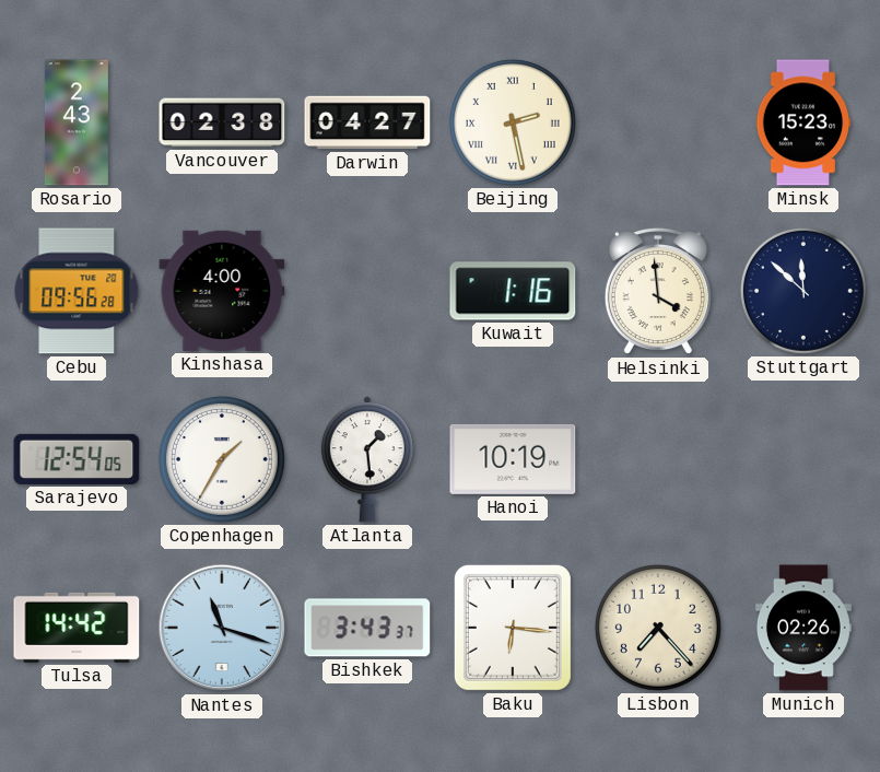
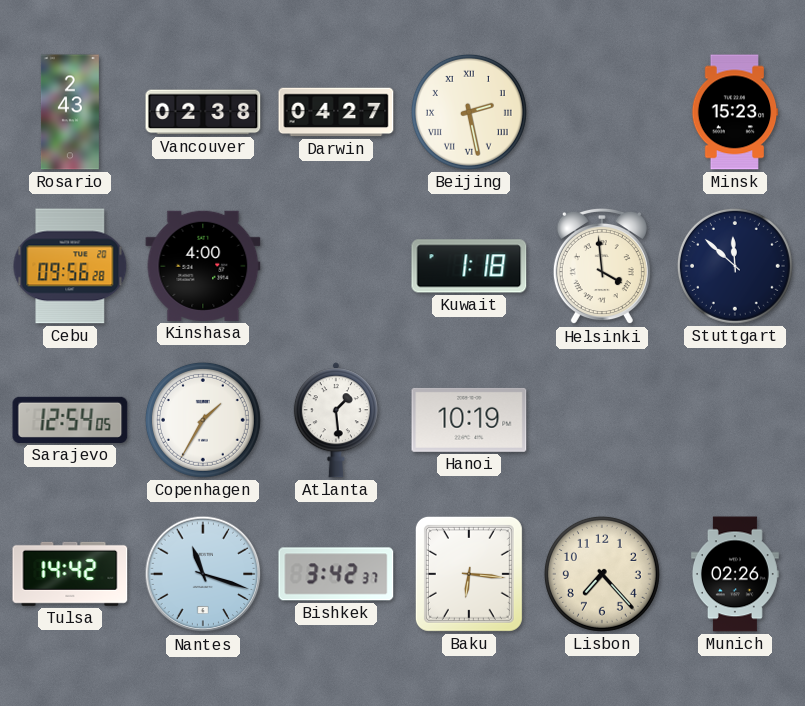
Kuwait: 1:16 -> 1:18
Bishkek: 3:43 -> 3:42
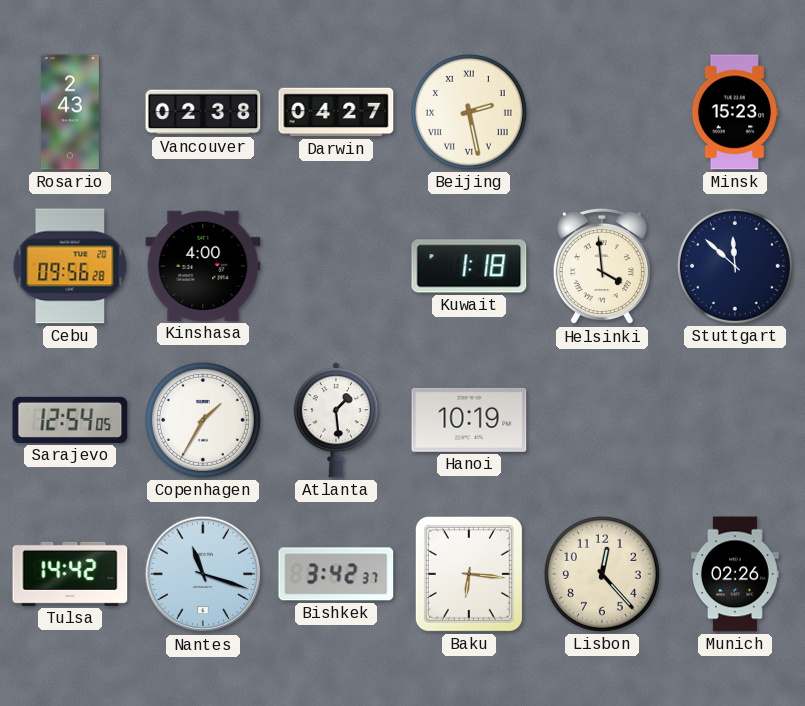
Lisbon: 7:23 -> 12:23
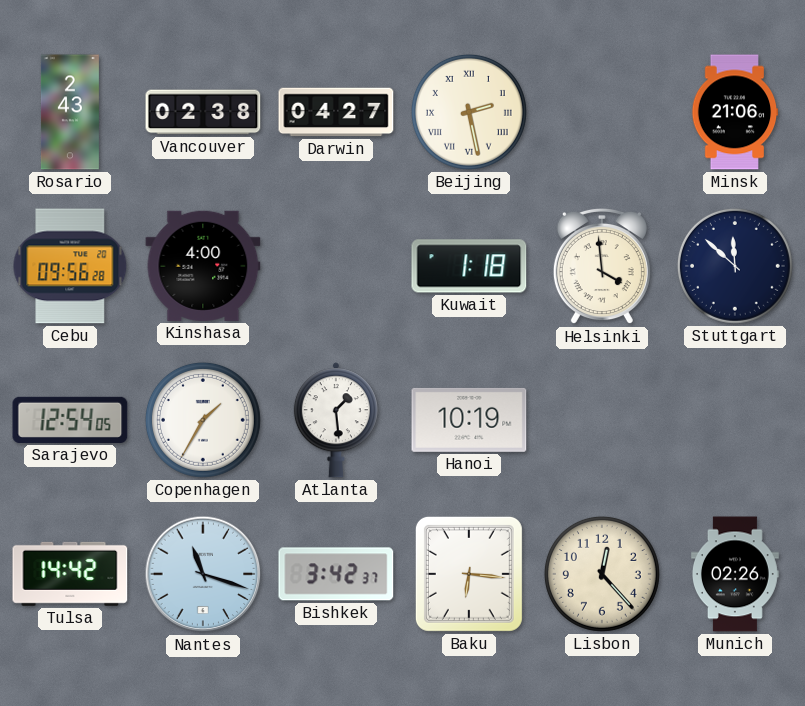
Minsk: 15:23 -> 21:06
